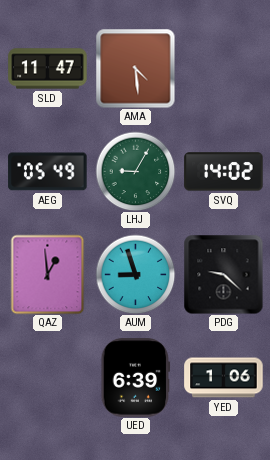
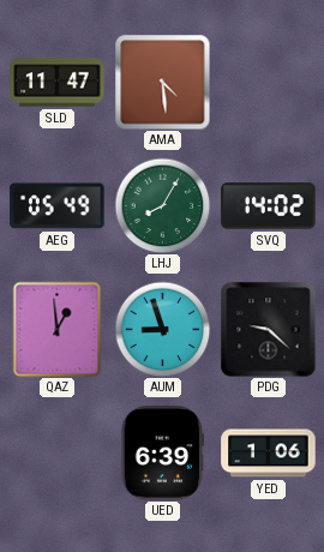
LHJ: 9:05 -> 8:05
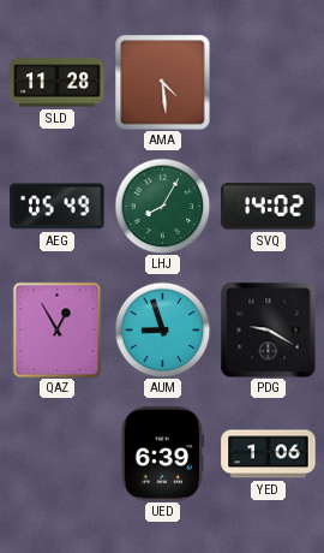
SLD: 11:47 -> 11:28
QAZ: 12:59 -> 12:55
PDG: 9:22 -> 9:20
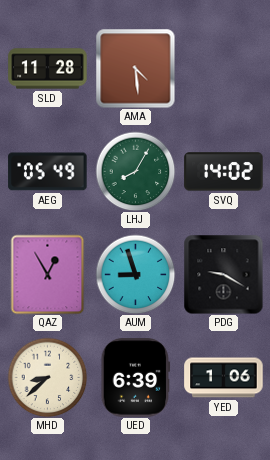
MHD: none -> 8:38
